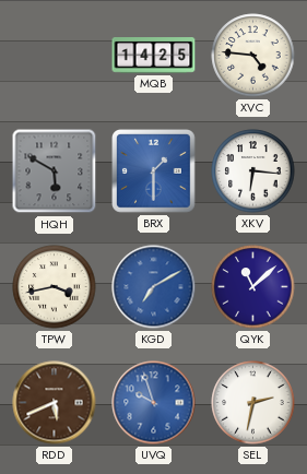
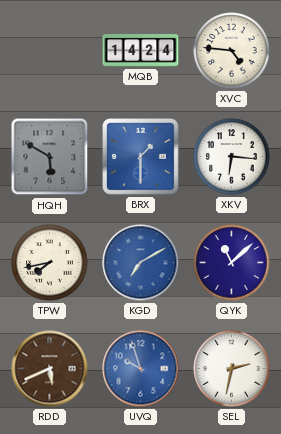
MQB: 14:25 -> 14:24
TPW: 3:43 -> 7:43
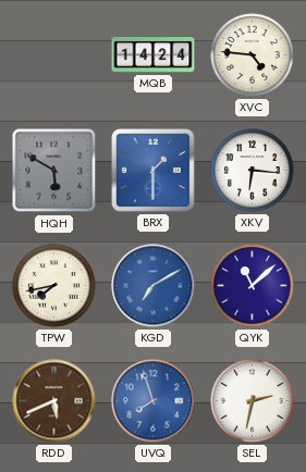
UVQ: 9:57 -> 7:57
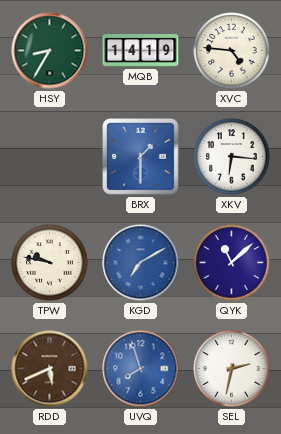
HSY: none -> 8:35
MQB: 14:24 -> 14:19
HQH: 5:50 -> none
TPW: 7:43 -> 9:47
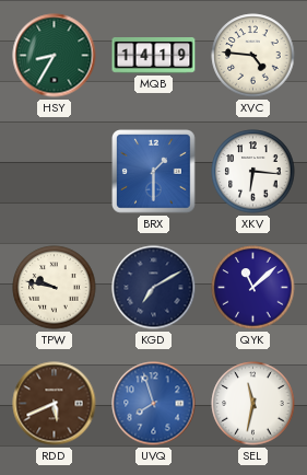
KGD dial: blue -> navy
SEL: 2:32 -> 11:32
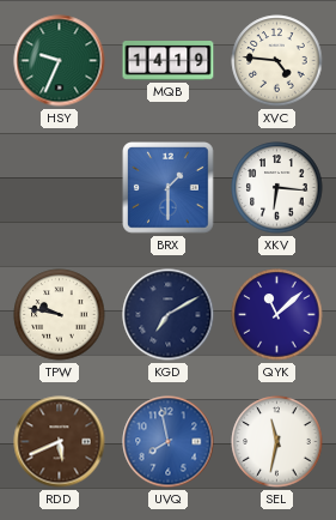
HSY: 8:35 -> 9:34
UVQ: 7:57 -> 7:58
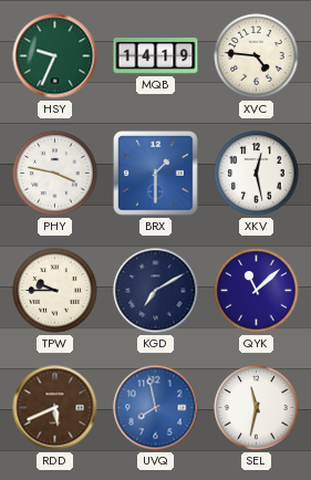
PHY: none -> 3:47
XKV: 6:16 -> 12:28
TPW: 9:47 -> 9:45
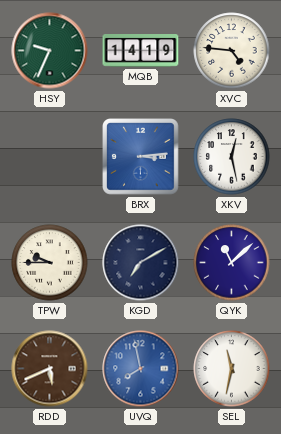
PHY: 3:47 -> none
BRX: 1:30 -> 3:14
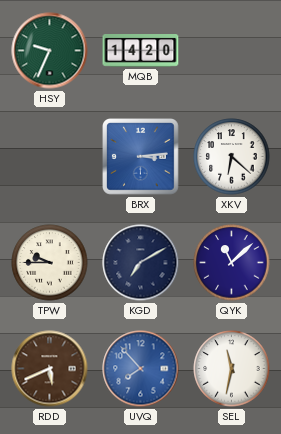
MQB: 14:19 -> 14:20
XVC: 4:46 -> none
XKV: 12:28 -> 6:22
UVQ: 7:58 -> 7:53
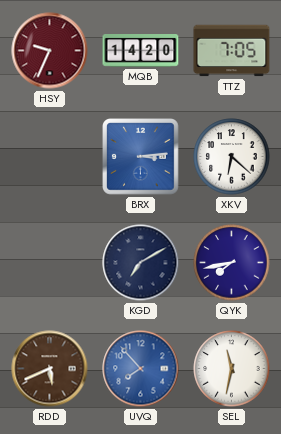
HSY dial: green -> burgundy
TTZ: none -> 7:05
TPW: 9:45 -> none
QYK: 11:08 -> 7:43
